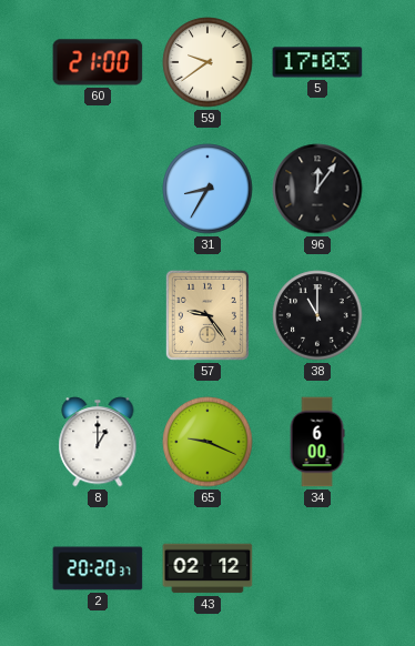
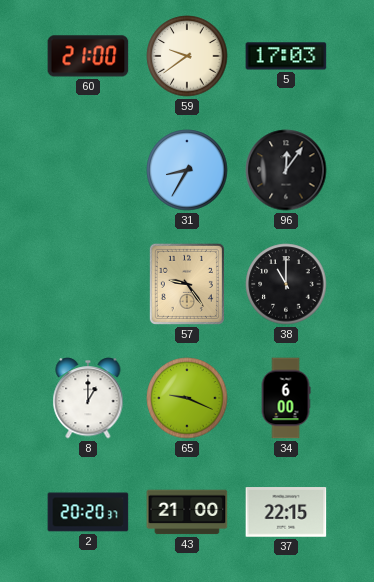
43: 02:12 -> 21:00
37: none -> 22:15
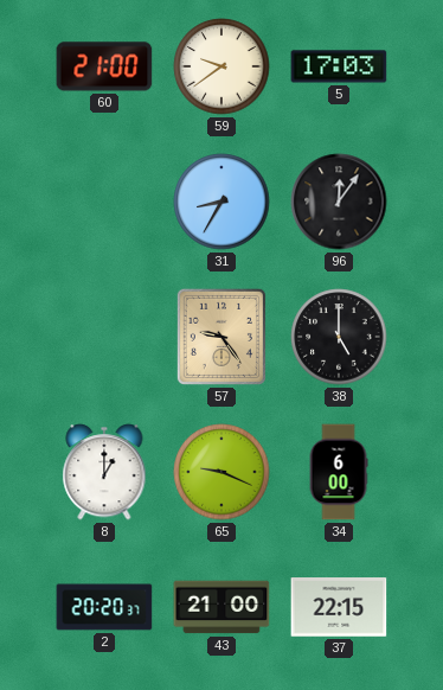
38: 11:00 -> 5:00
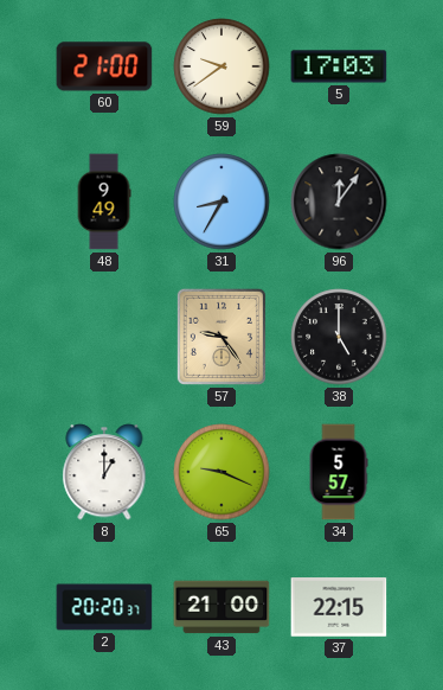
48: none -> 9:49
34: 6:00 -> 5:57
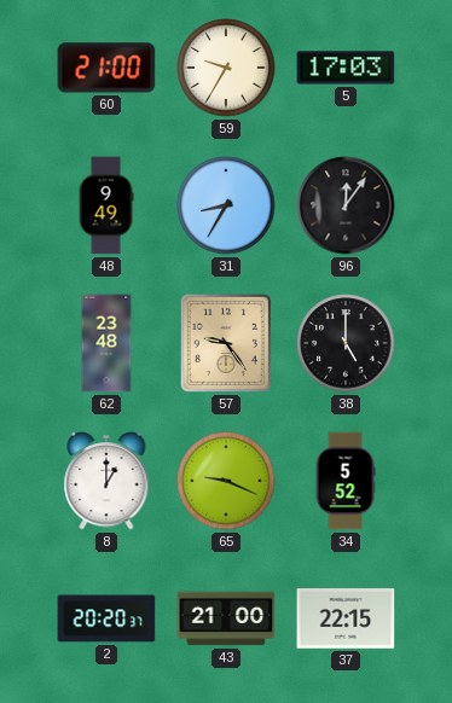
59: 9:39 -> 9:35
62: none -> 23:48
34: 5:57 -> 5:52
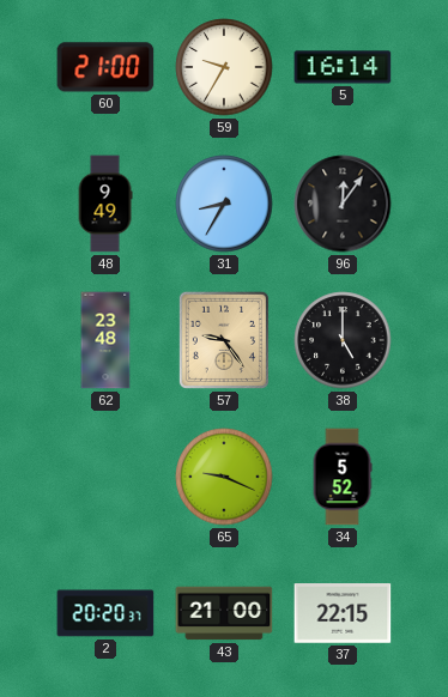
5: 17:03 -> 16:14
8: 1:00 -> none
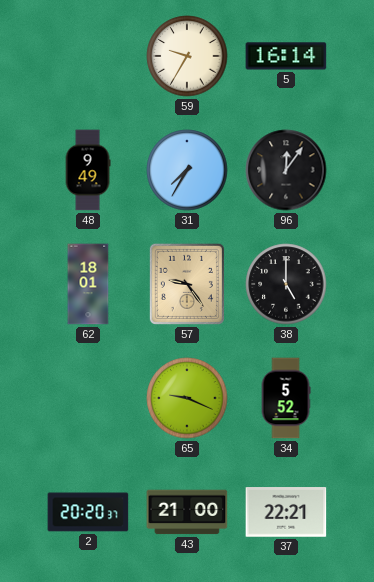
60: 21:00 -> none
31: 8:35 -> 7:35
62: 23:48 -> 18:01
37: 22:15 -> 22:21
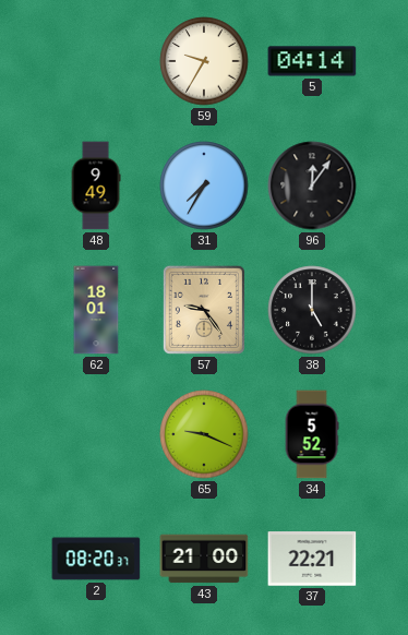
5: 16:14 -> 04:14
2: 20:20 -> 08:20
